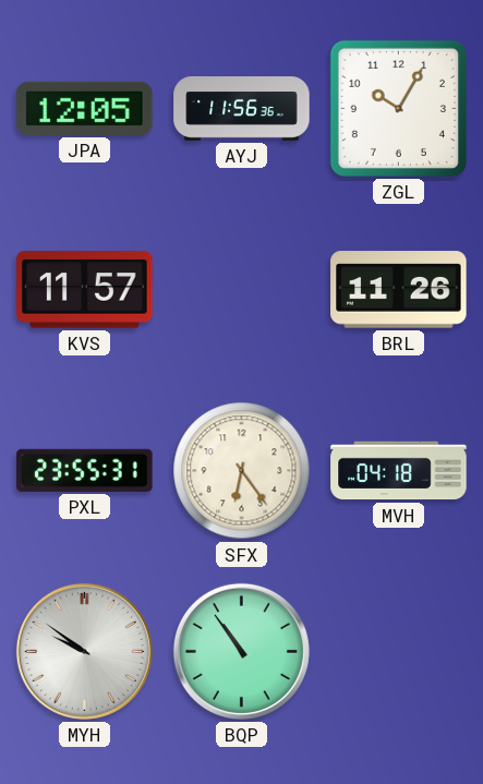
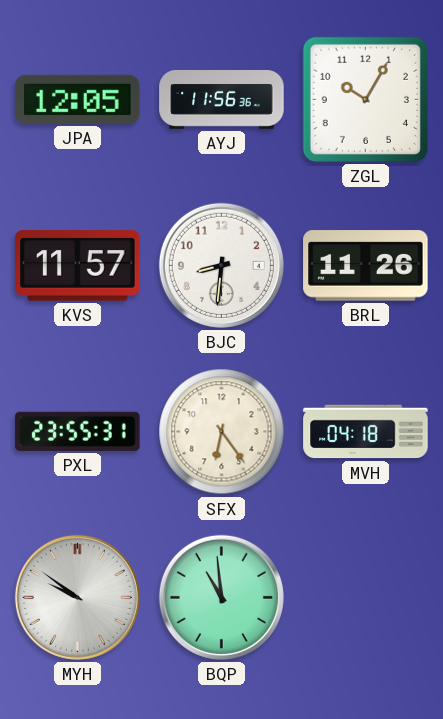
BJC: none -> 8:31
BQP: 10:54 -> 10:59
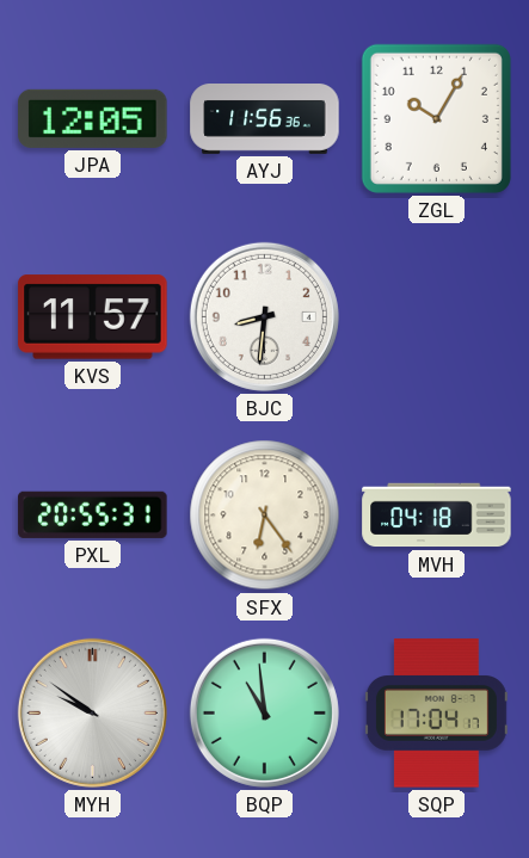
BRL: 11:26 -> none
PXL: 23:55 -> 20:55
SQP: none -> 17:04
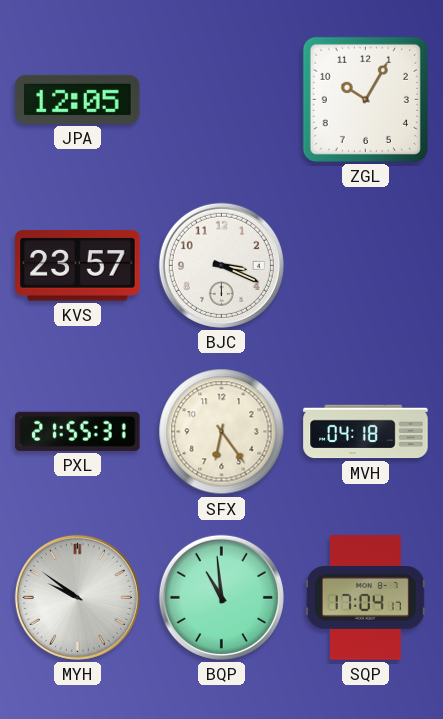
AYJ: 11:56 -> none
KVS: 11:57 -> 23:57
BJC: 8:31 -> 3:19
PXL: 20:55 -> 21:55
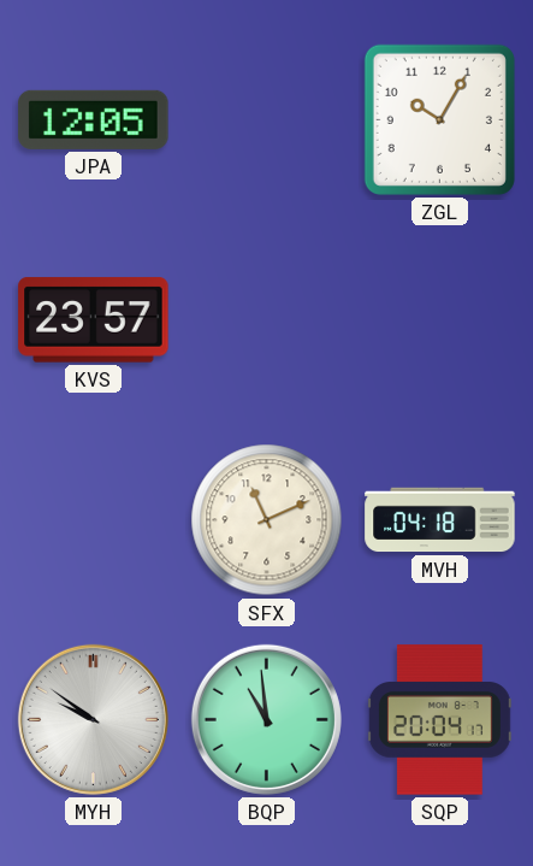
BJC: 3:19 -> none
PXL: 21:55 -> none
SFX: 6:24 -> 11:11
SQP: 17:04 -> 20:04
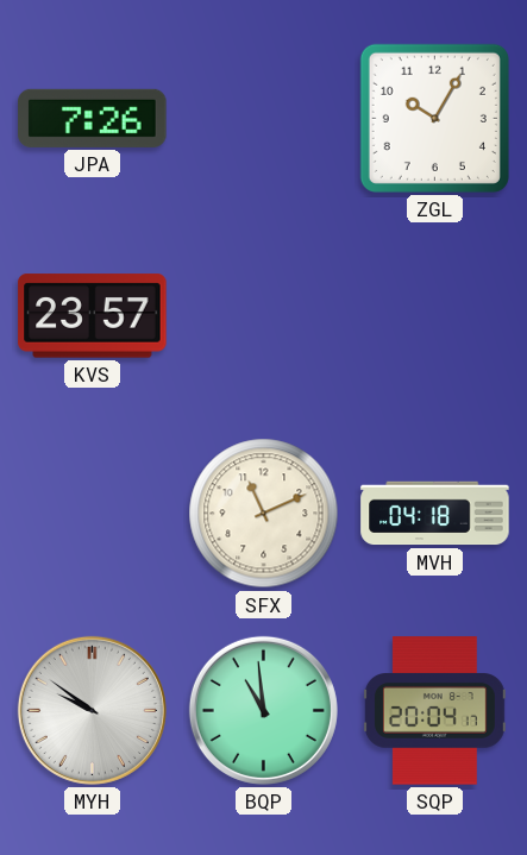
JPA: 12:05 -> 7:26
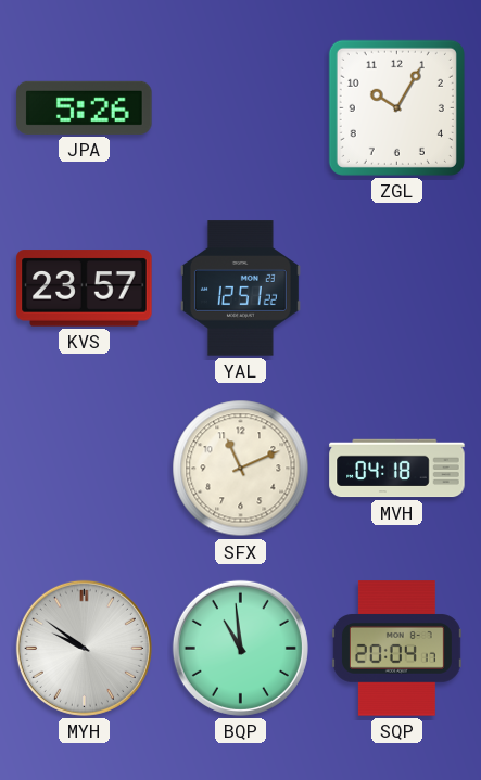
JPA: 7:26 -> 5:26
YAL: none -> 12:51
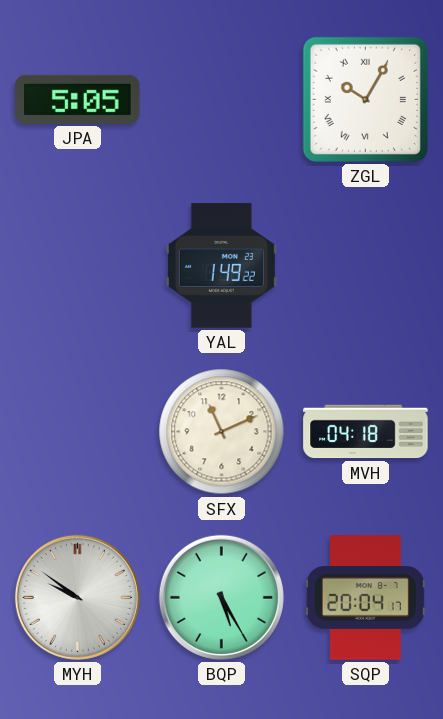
JPA: 5:26 -> 5:05
ZGL numerals: Arabic -> Roman
KVS: 23:57 -> none
YAL: 12:51 -> 1:49
BQP: 10:59 -> 5:25
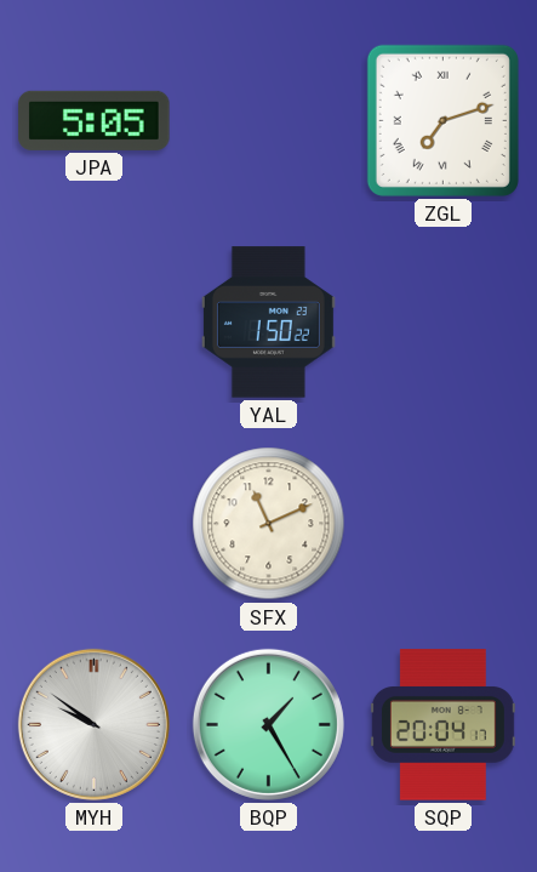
ZGL: 10:05 -> 7:12
YAL: 1:49 -> 1:50
MVH: 04:18 -> none
BQP: 5:25 -> 1:25
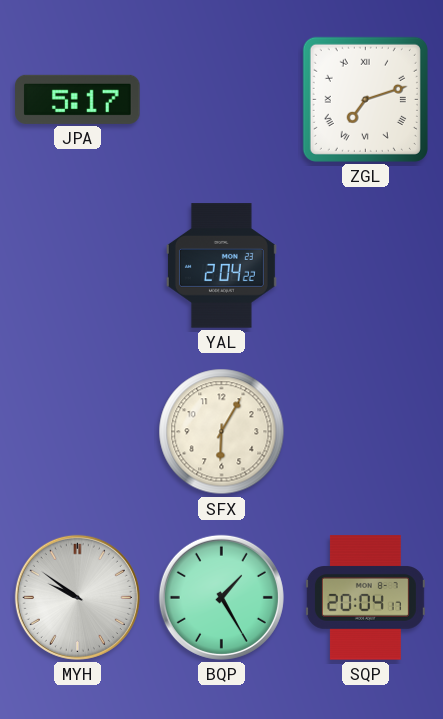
JPA: 5:05 -> 5:17
YAL: 1:50 -> 2:04
SFX: 11:11 -> 6:05
